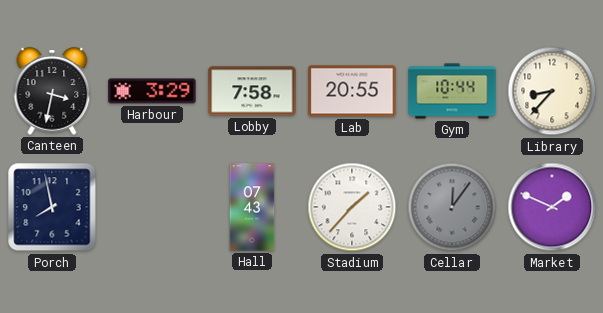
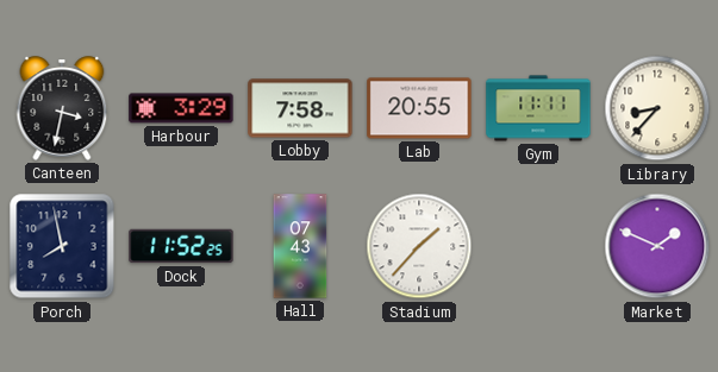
Gym: 10:44 -> 11:11
Dock: none -> 11:52
Cellar: 12:06 -> none
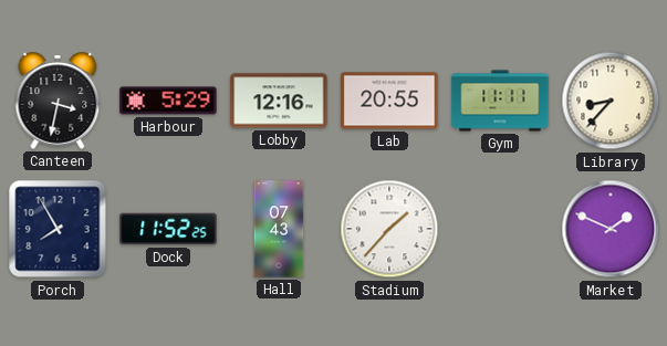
Harbour: 3:29 -> 5:29
Lobby: 7:58 -> 12:16
Porch: 7:58 -> 7:55
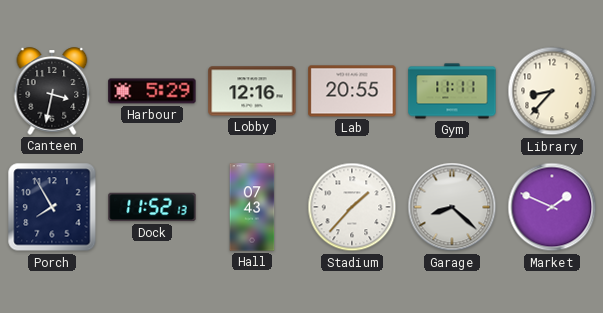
Dock: 11:52:25 -> 11:52:13
Garage: none -> 8:22
